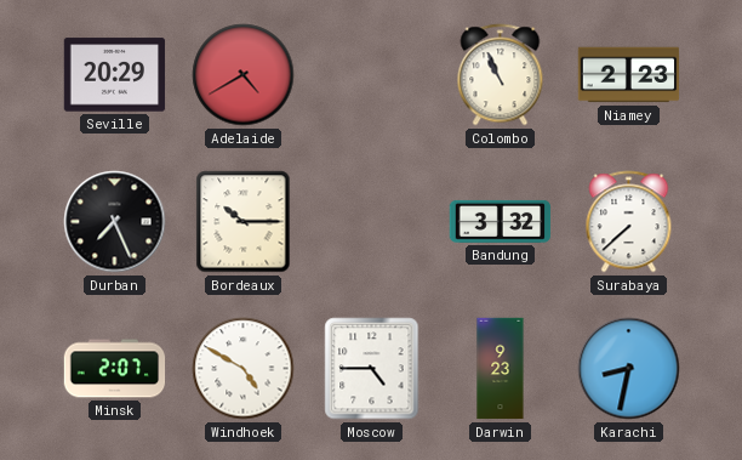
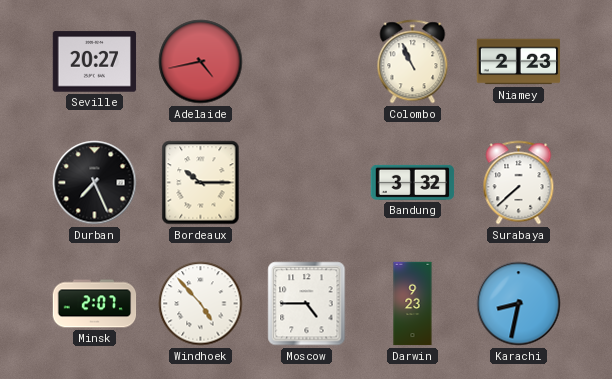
Seville: 20:29 -> 20:27
Adelaide: 4:40 -> 4:43
Windhoek: 4:50 -> 4:53
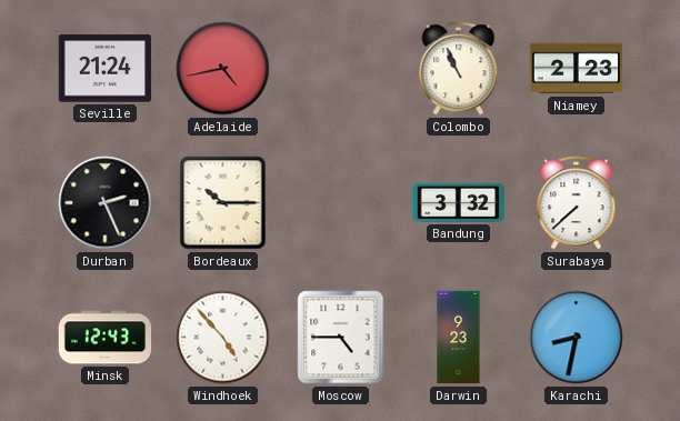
Seville: 20:27 -> 21:24
Durban: 7:26 -> 2:26
Minsk: 2:07 -> 12:43
